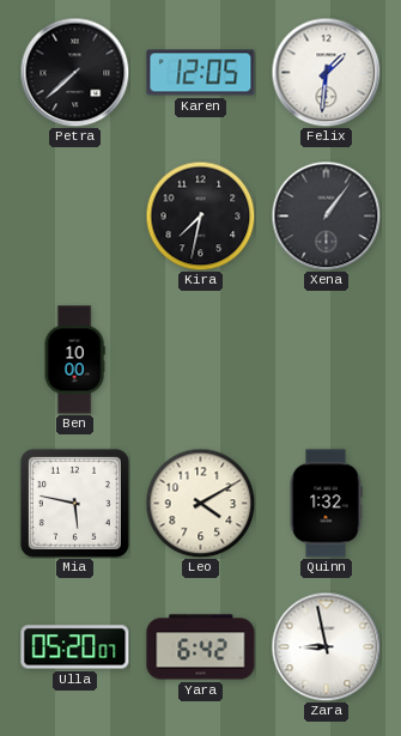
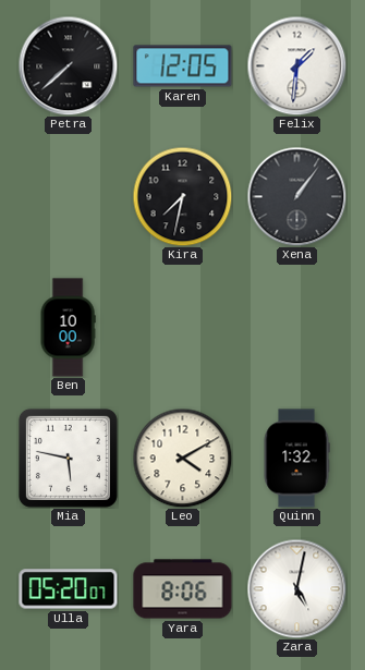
Yara: 6:42 -> 8:06
Zara: 8:58 -> 5:02
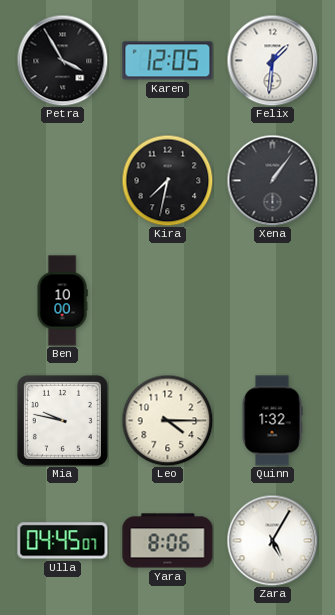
Petra: 7:38 -> 3:55
Mia: 5:47 -> 9:47
Leo: 4:10 -> 4:15
Ulla: 05:20 -> 04:45
Zara: 5:02 -> 5:05
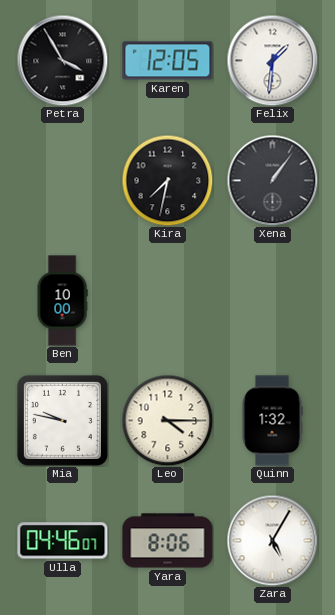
Ulla: 04:45 -> 04:46
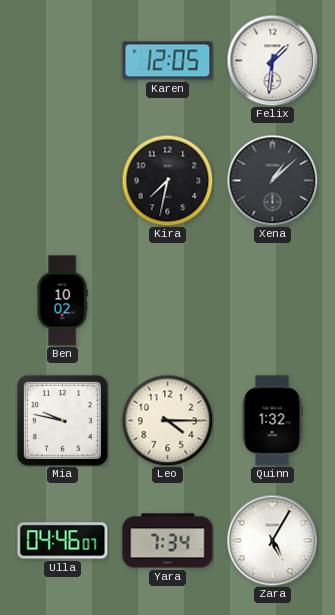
Petra: 3:55 -> none
Xena: 1:06 -> 1:08
Ben: 10:00 -> 10:02
Yara: 8:06 -> 7:34
